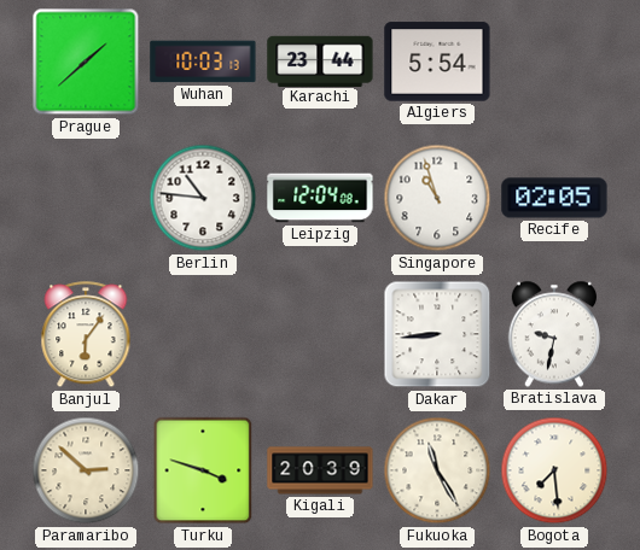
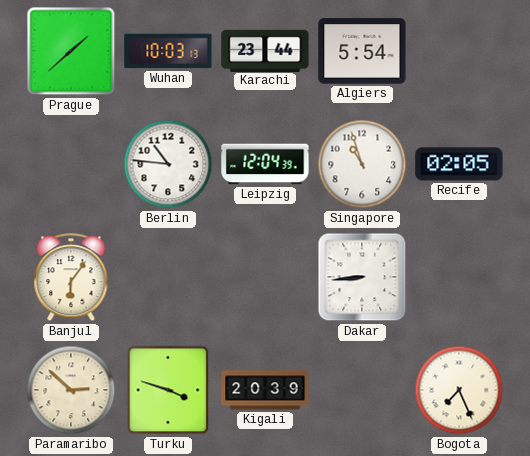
Leipzig: 12:04:08 -> 12:04:39
Bratislava: 9:32 -> none
Fukuoka: 11:25 -> none
Bogota: 7:29 -> 7:26
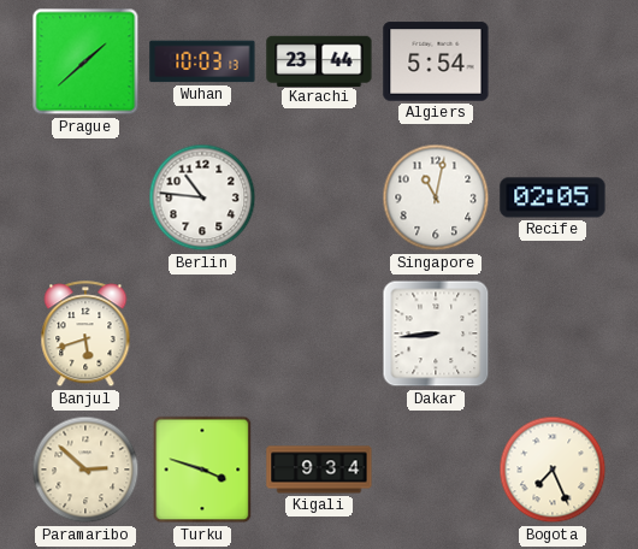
Leipzig: 12:04 -> none
Singapore: 10:57 -> 11:02
Banjul: 6:06 -> 5:42
Kigali: 20:39 -> 9:34
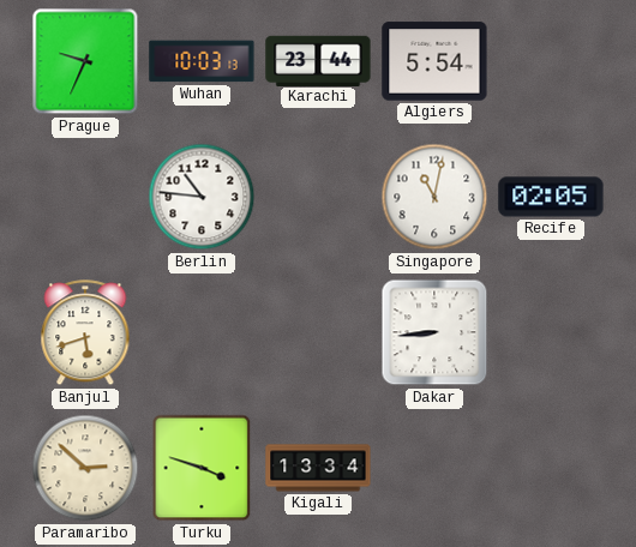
Prague: 1:38 -> 9:34
Kigali: 9:34 -> 13:34
Bogota: 7:26 -> none
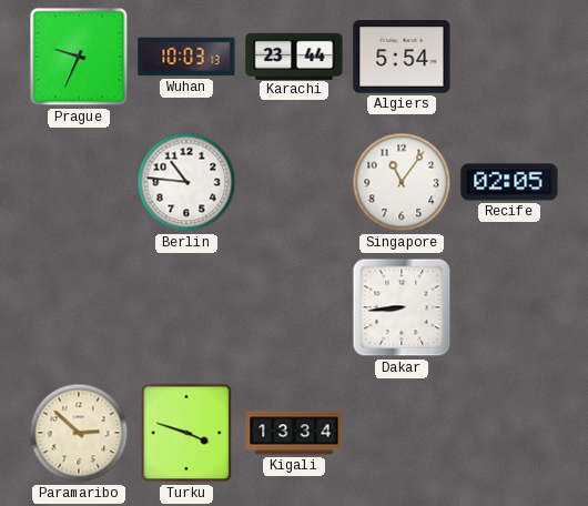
Singapore: 11:02 -> 11:06
Banjul: 5:42 -> none
